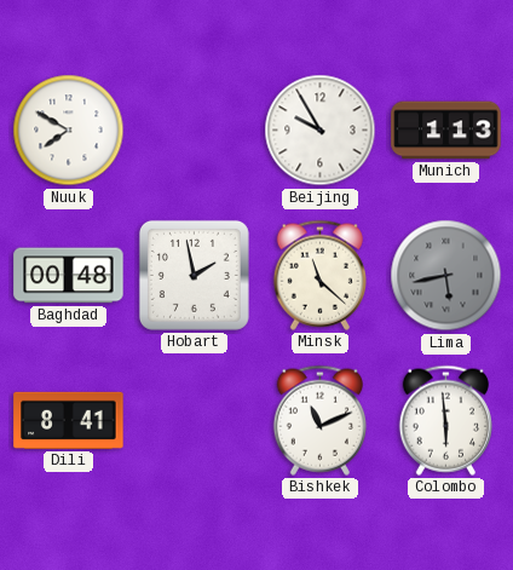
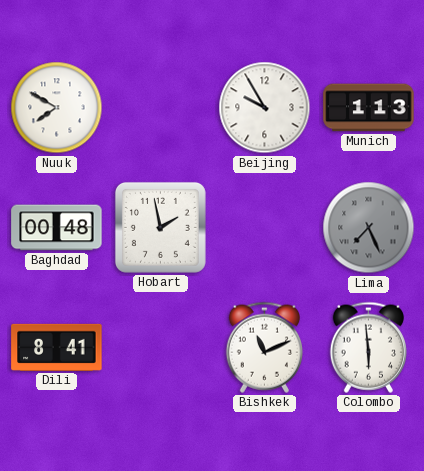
Minsk: 11:22 -> none
Lima: 5:43 -> 7:26
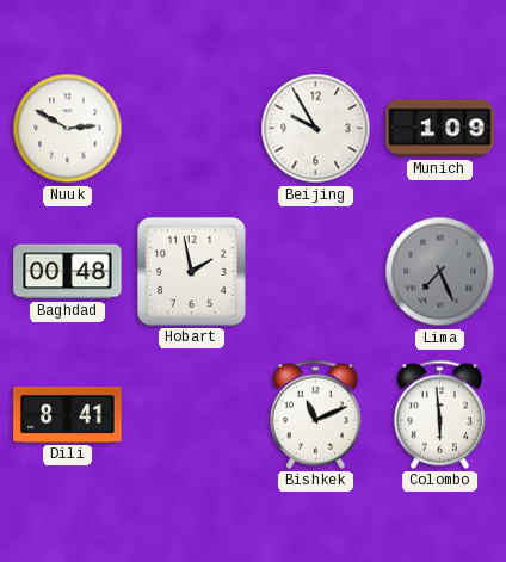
Nuuk: 7:50 -> 2:50
Munich: 1:13 -> 1:09
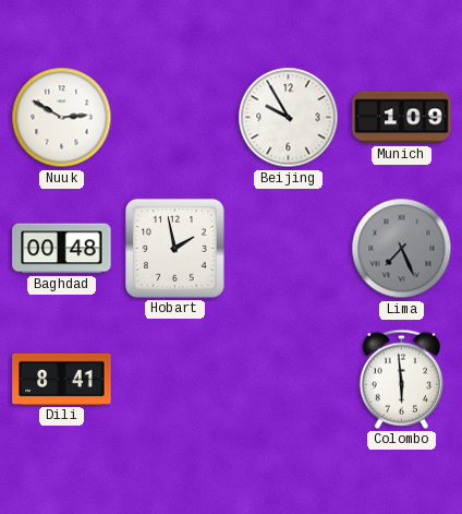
Bishkek: 11:11 -> none
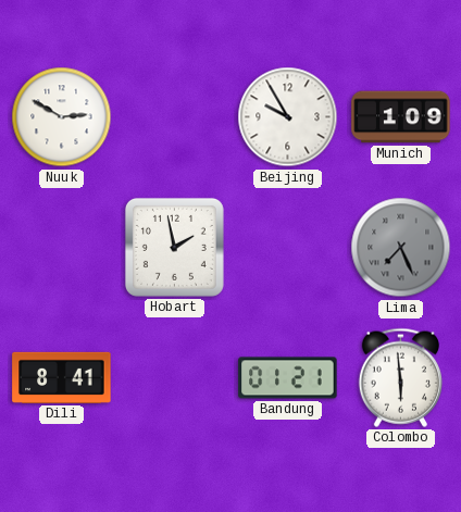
Baghdad: 00:48 -> none
Bandung: none -> 01:21
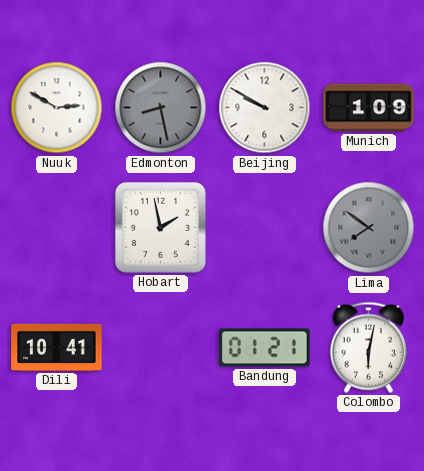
Edmonton: none -> 8:28
Beijing: 9:55 -> 9:50
Lima: 7:26 -> 7:51
Dili: 8:41 -> 10:41
Colombo: 5:59 -> 6:02
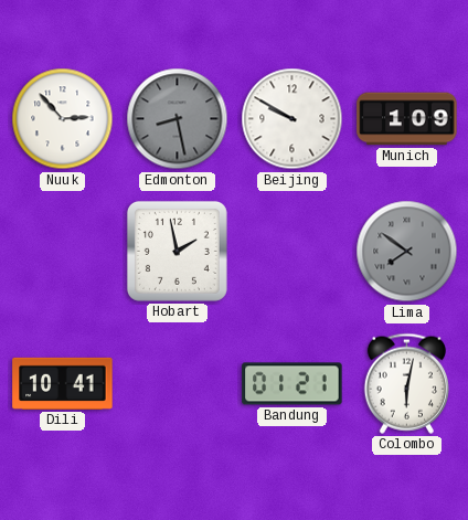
Nuuk: 2:50 -> 2:53
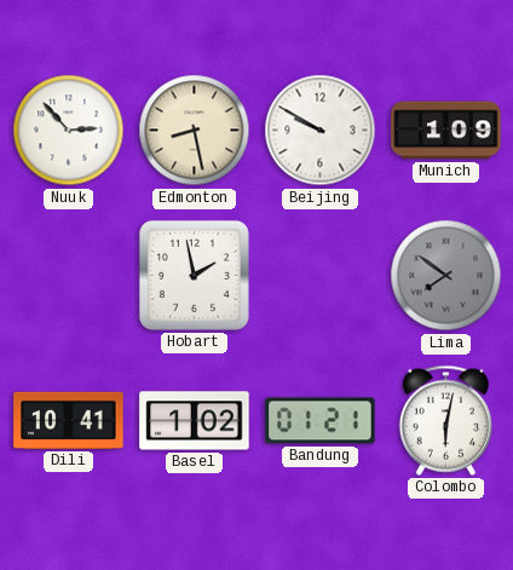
Edmonton dial: grey -> cream
Basel: none -> 1:02
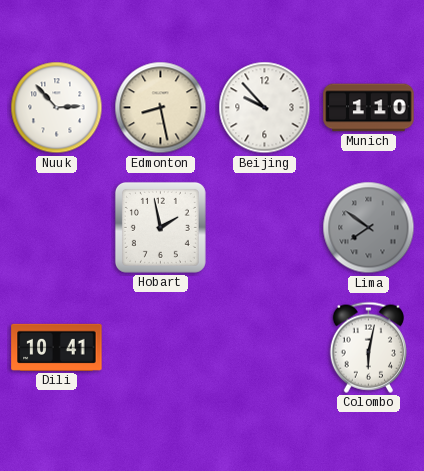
Beijing: 9:50 -> 9:53
Munich: 1:09 -> 1:10
Basel: 1:02 -> none
Bandung: 01:21 -> none
